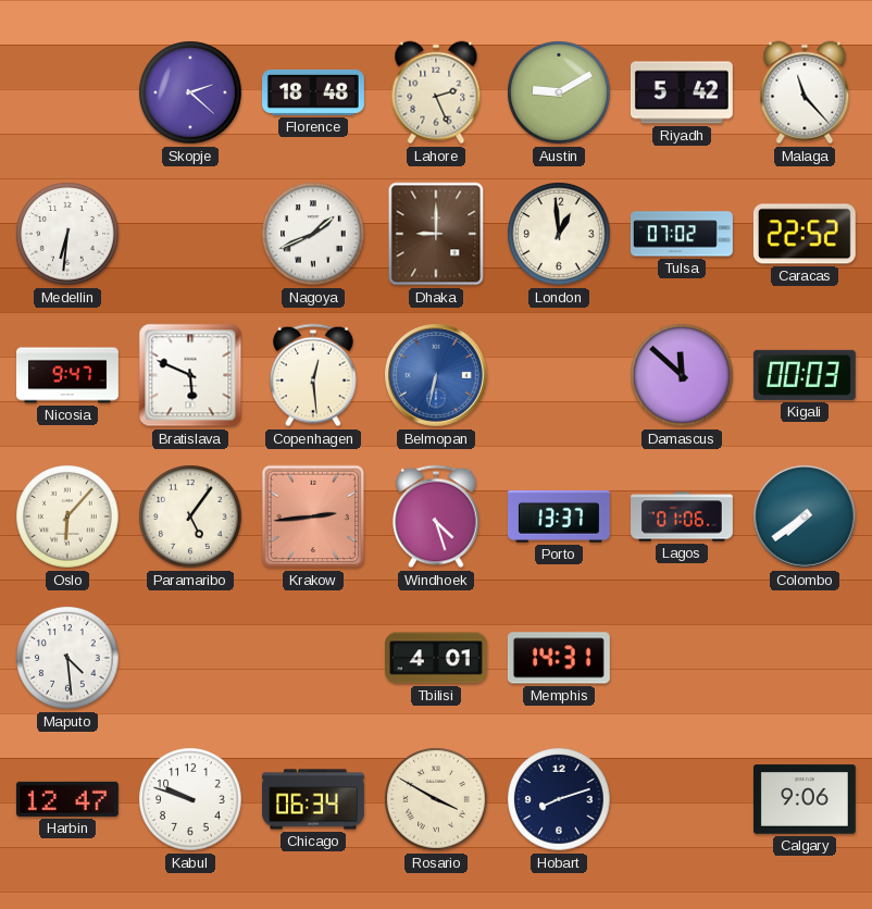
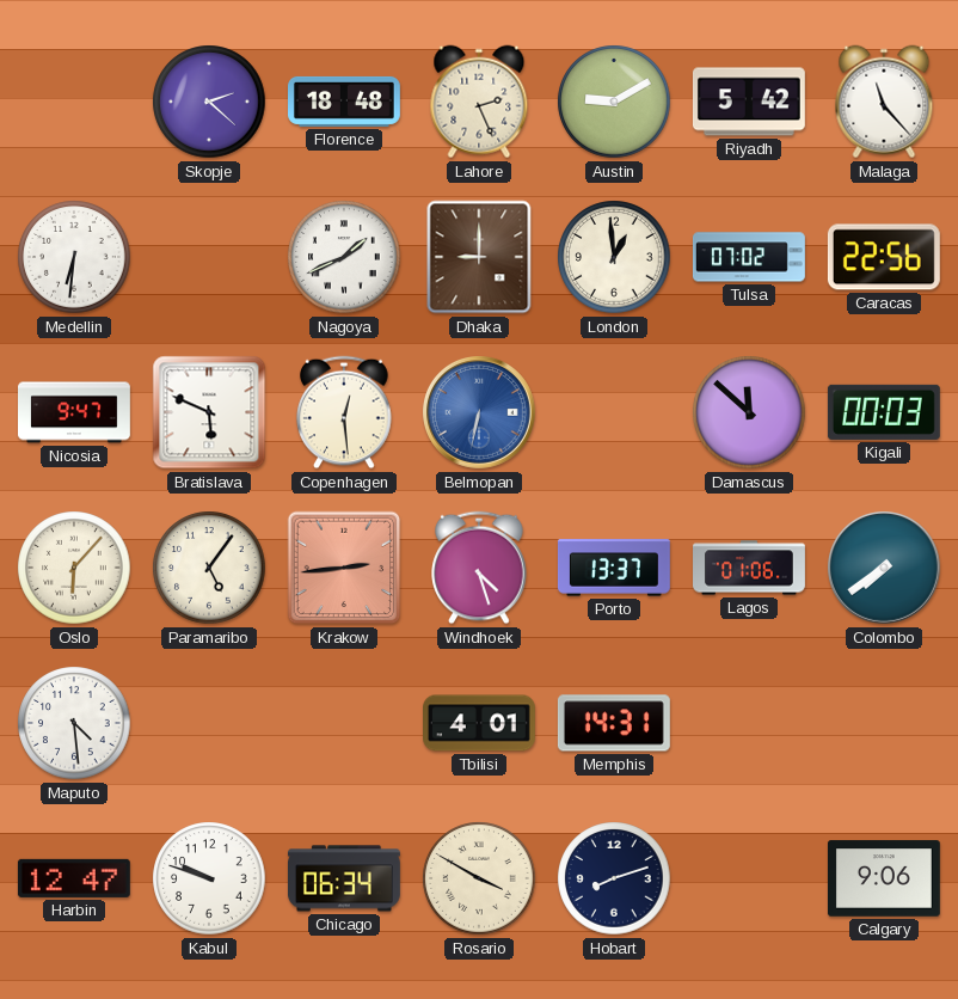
Caracas: 22:52 -> 22:56
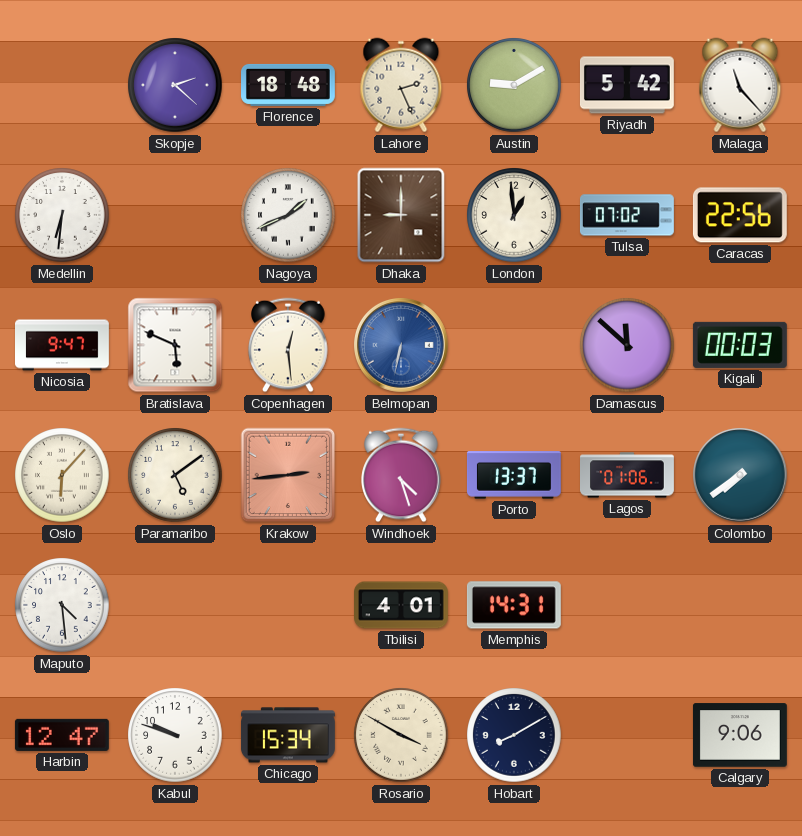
Paramaribo: 5:06 -> 5:09
Chicago: 06:34 -> 15:34
Hobart: 8:12 -> 8:10
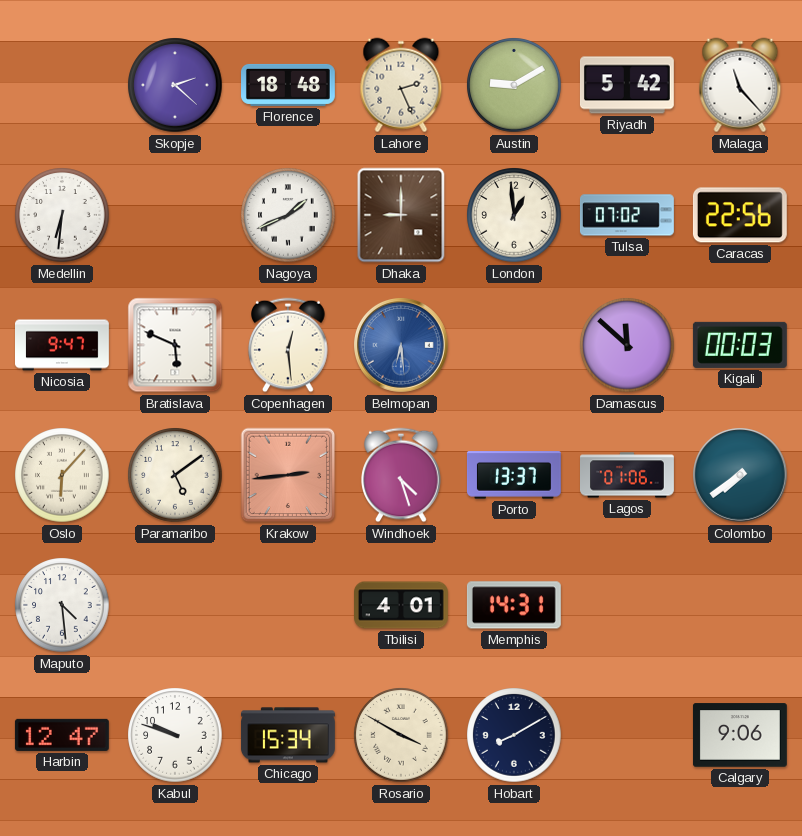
Belmopan: 6:32 -> 6:29
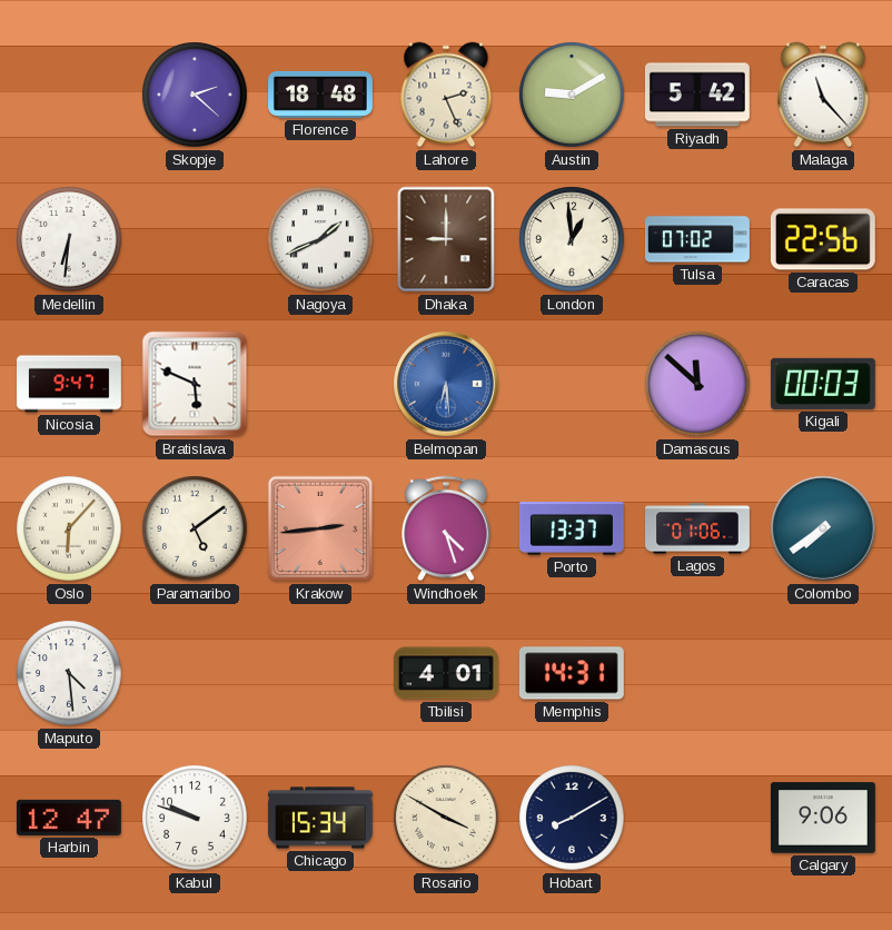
Copenhagen: 12:29 -> none
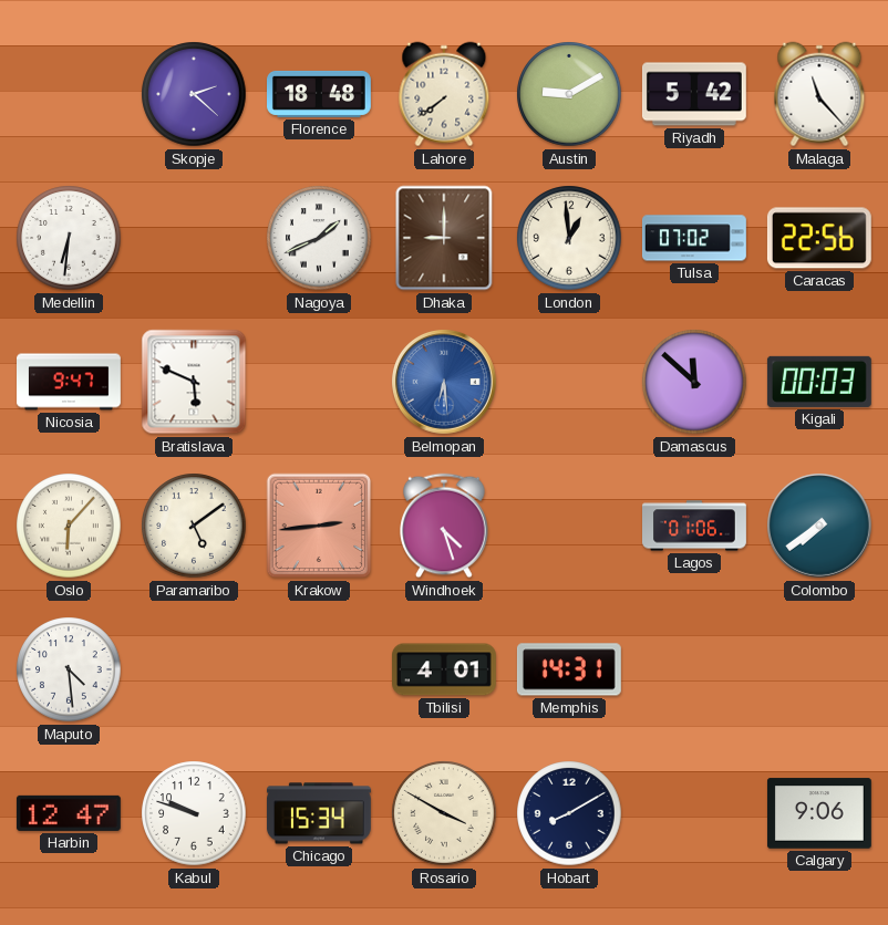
Lahore: 2:26 -> 7:39
Porto: 13:37 -> none
